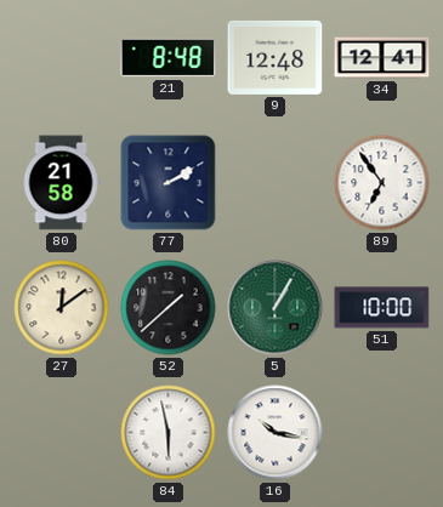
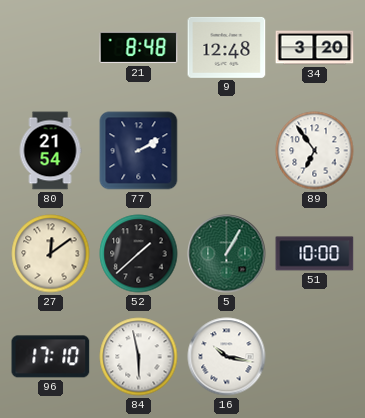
34: 12:41 -> 3:20
80: 21:58 -> 21:54
96: none -> 17:10
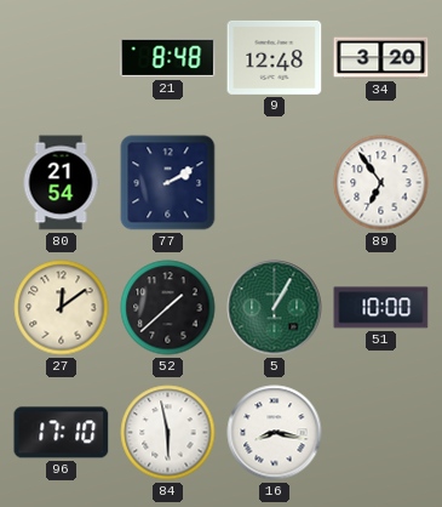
16: 10:17 -> 8:17
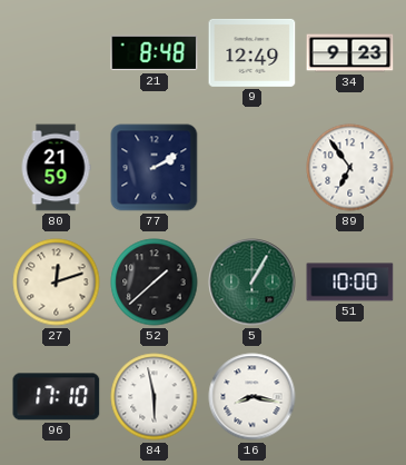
9: 12:48 -> 12:49
34: 3:20 -> 9:23
80: 21:54 -> 21:59
27: 12:09 -> 12:12
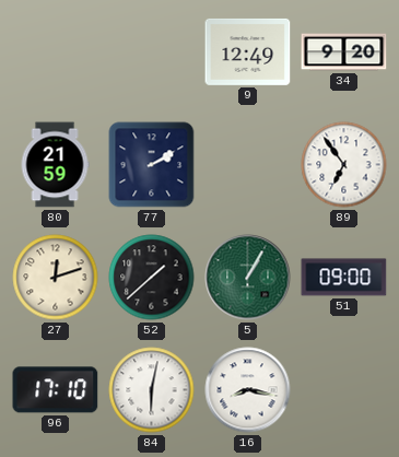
21: 8:48 -> none
34: 9:23 -> 9:20
51: 10:00 -> 09:00
84: 5:58 -> 6:02
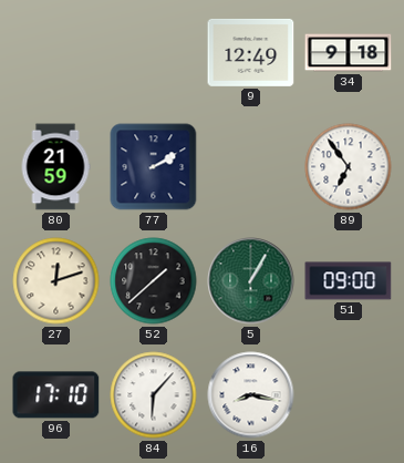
34: 9:20 -> 9:18
84: 6:02 -> 6:07
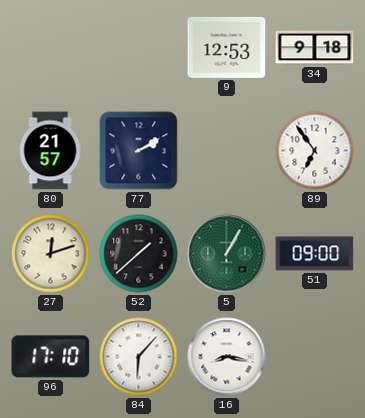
9: 12:49 -> 12:53
80: 21:59 -> 21:57
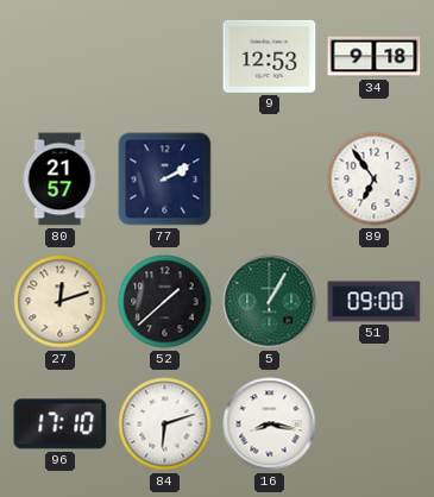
84: 6:07 -> 6:12
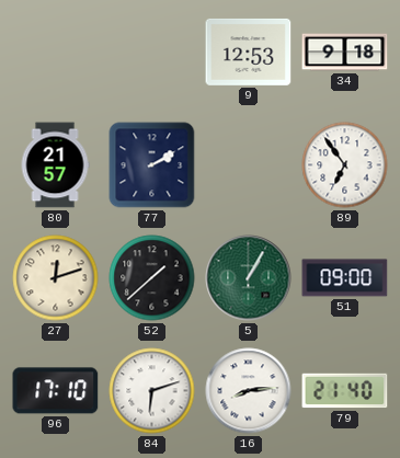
16: 8:17 -> 8:14
79: none -> 21:40
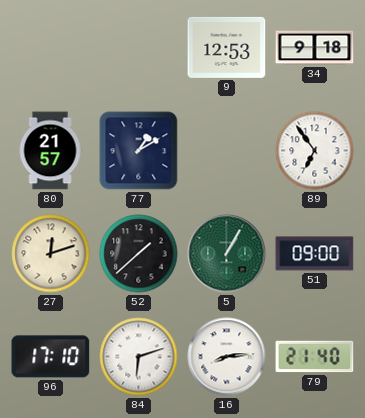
77: 2:10 -> 1:10
